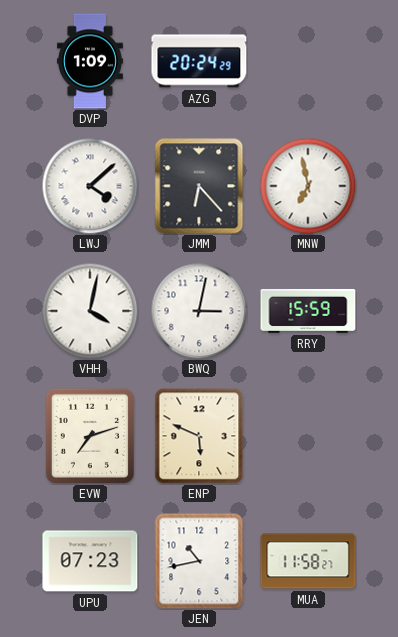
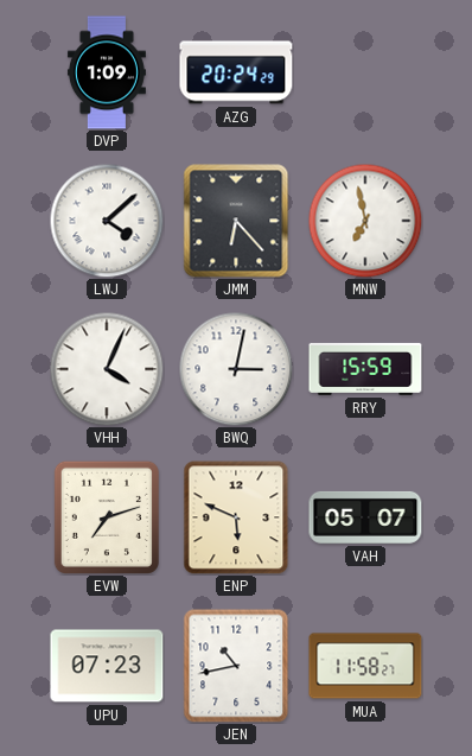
VHH: 4:02 -> 4:04
VAH: none -> 05:07
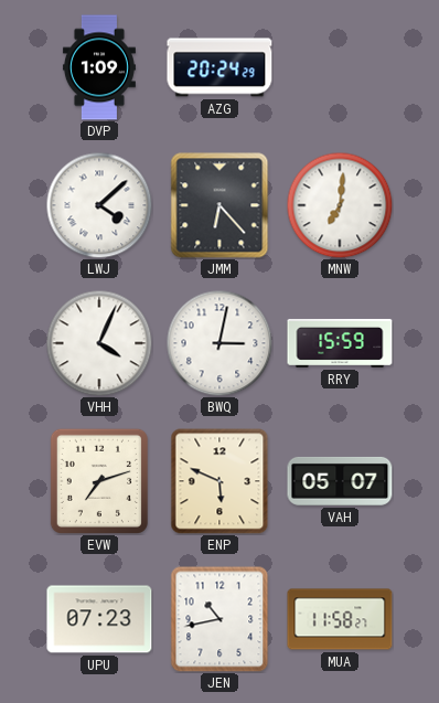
MNW: 6:58 -> 7:01
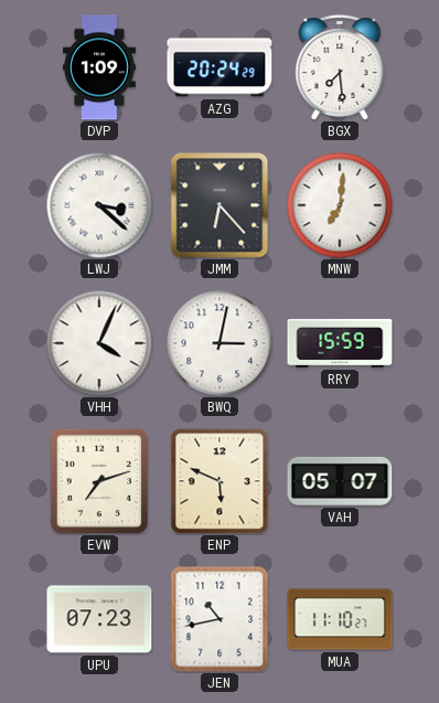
BGX: none -> 7:29
LWJ: 4:08 -> 3:22
MUA: 11:58 -> 11:10
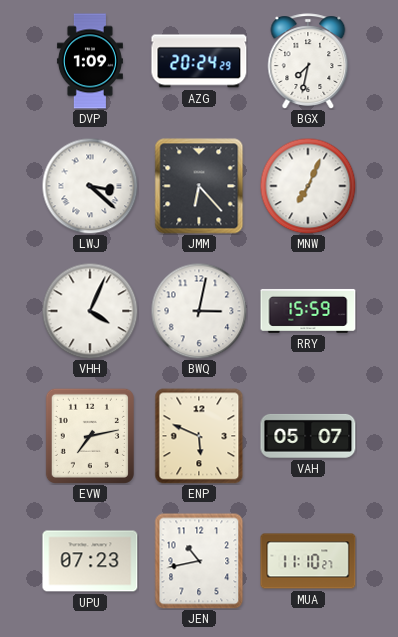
BGX: 7:29 -> 7:32
MNW: 7:01 -> 7:04
EVW: 7:12 -> 7:13
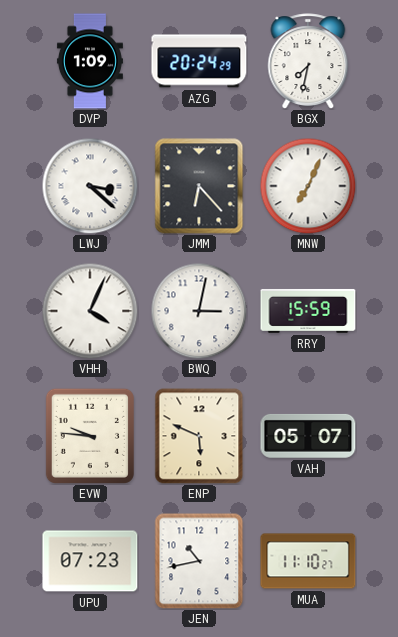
EVW: 7:13 -> 9:46
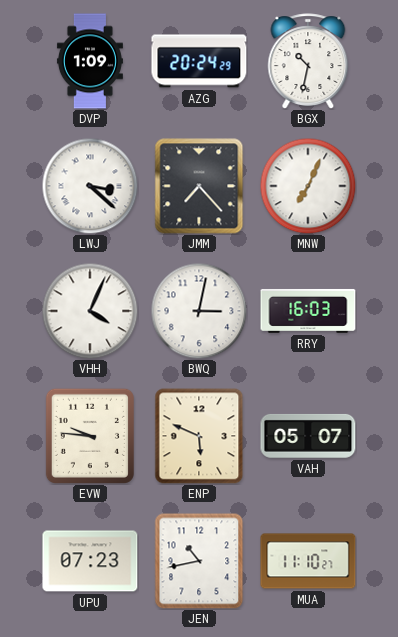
BGX: 7:32 -> 10:32
JMM: 6:23 -> 7:23
RRY: 15:59 -> 16:03
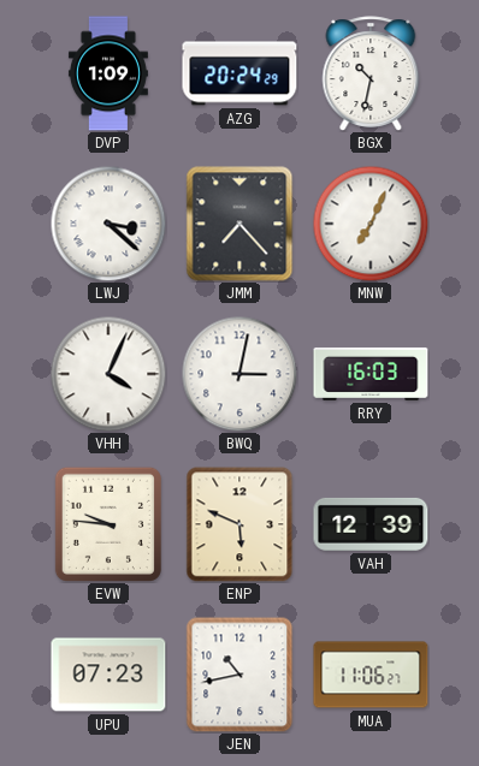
VAH: 05:07 -> 12:39
MUA: 11:10 -> 11:06
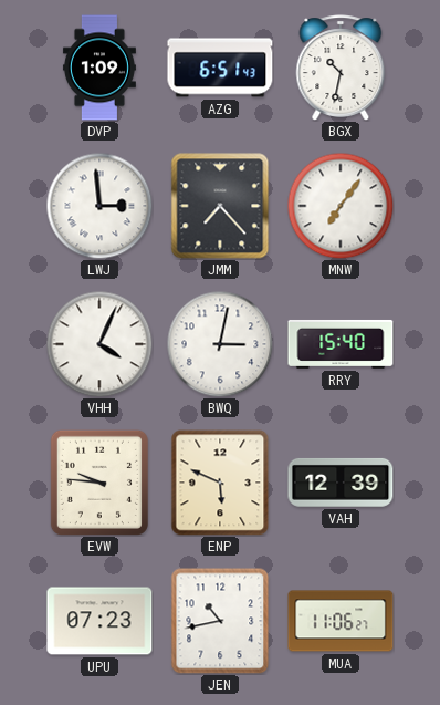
AZG: 20:24 -> 6:51
LWJ: 3:22 -> 2:59
MNW: 7:04 -> 7:06
RRY: 16:03 -> 15:40
